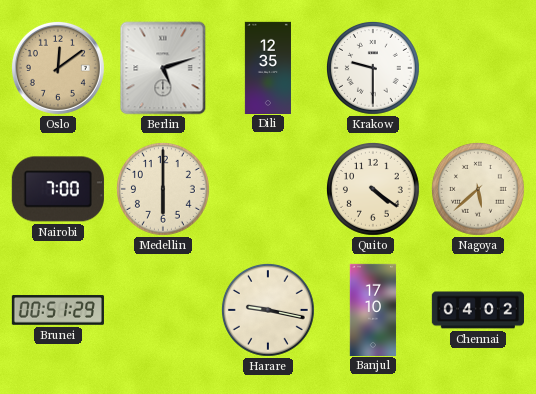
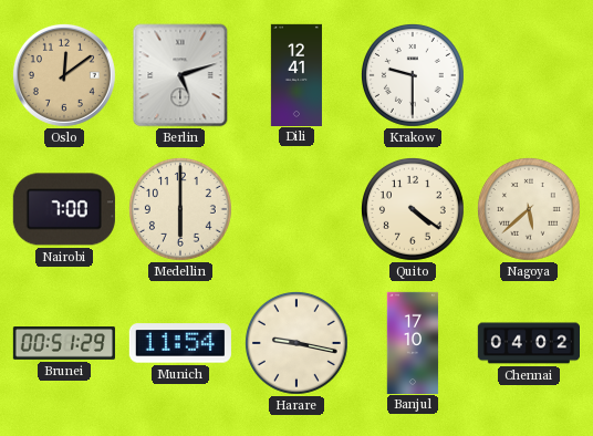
Dili: 12:35 -> 12:41
Munich: none -> 11:54
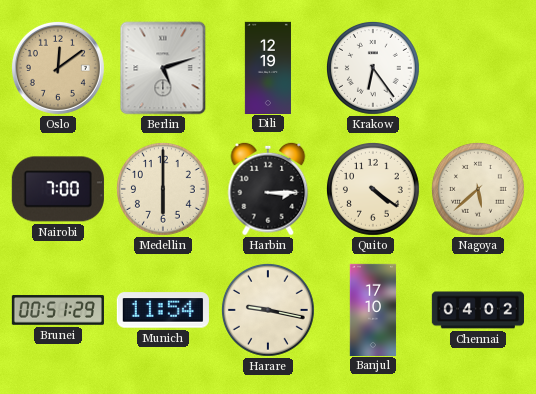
Dili: 12:41 -> 12:19
Krakow: 9:30 -> 6:24
Harbin: none -> 3:15
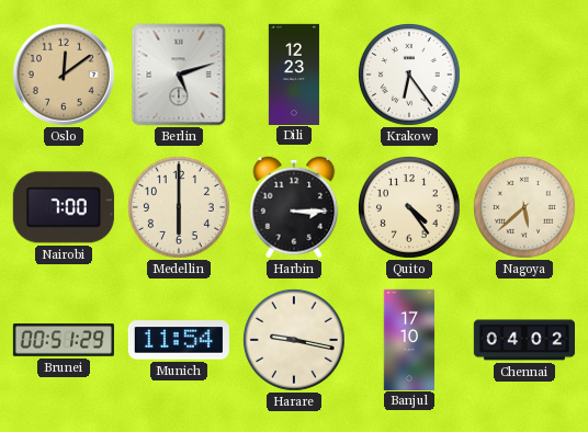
Dili: 12:19 -> 12:23
Quito: 4:21 -> 4:24
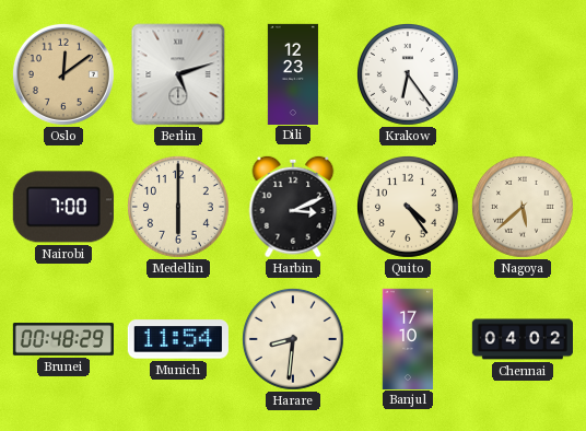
Harbin: 3:15 -> 3:11
Brunei: 00:51 -> 00:48
Harare: 9:17 -> 8:31
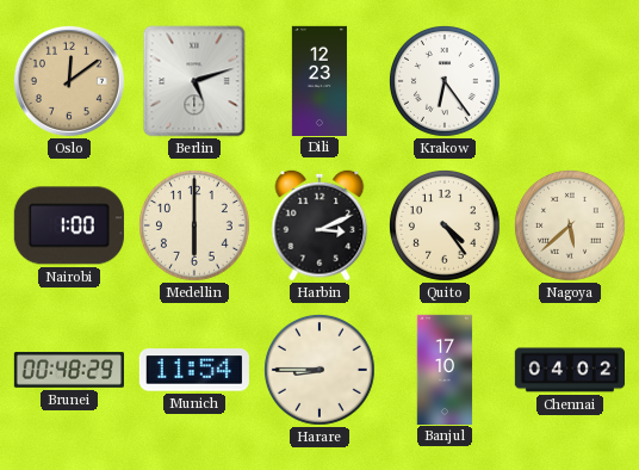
Nairobi: 7:00 -> 1:00
Harare: 8:31 -> 8:45
